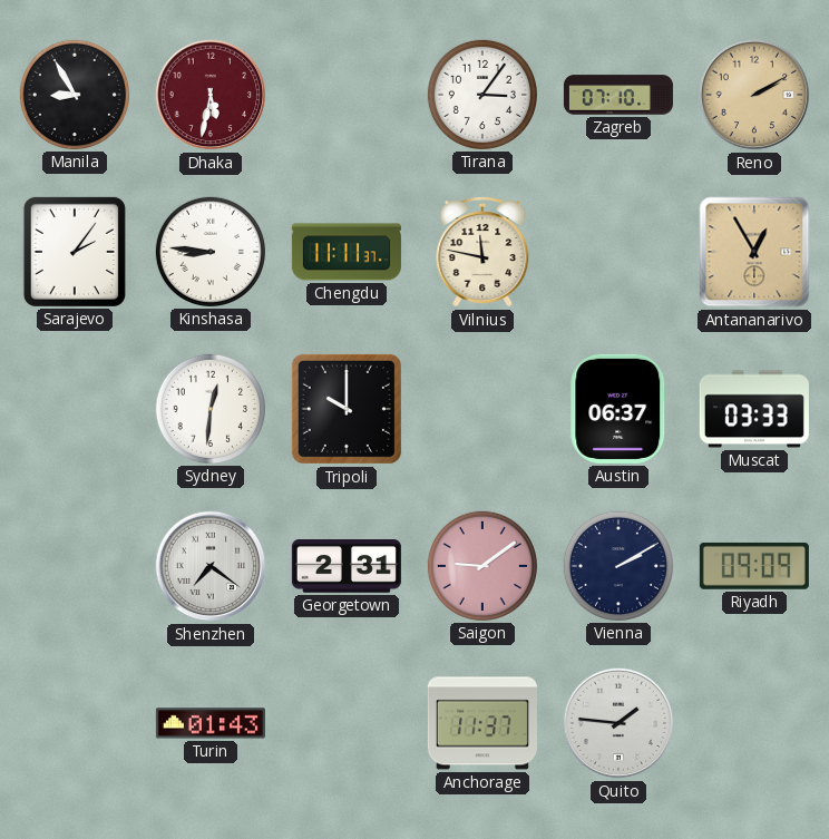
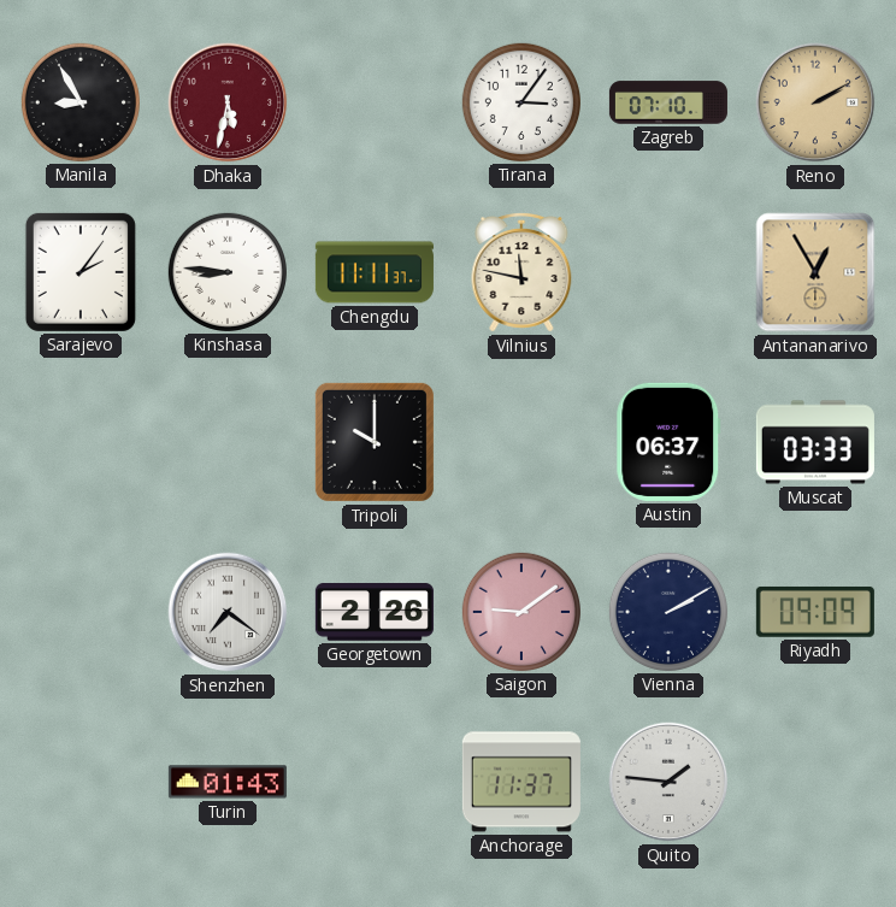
Sydney: 12:31 -> none
Georgetown: 2:31 -> 2:26
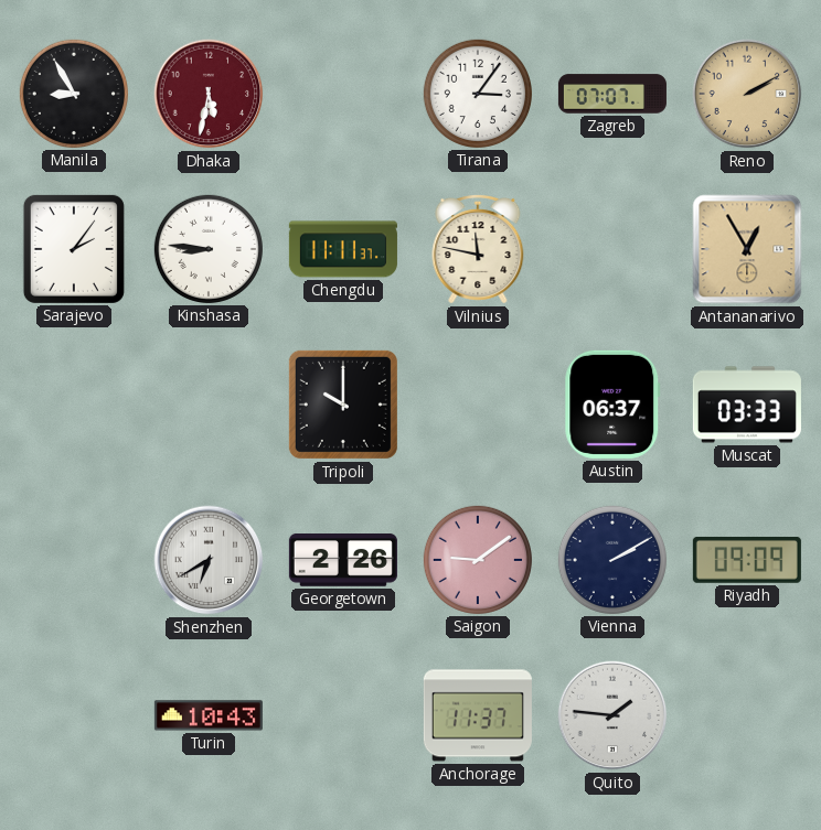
Zagreb: 07:10 -> 07:07
Shenzhen: 7:21 -> 6:40
Turin: 01:43 -> 10:43
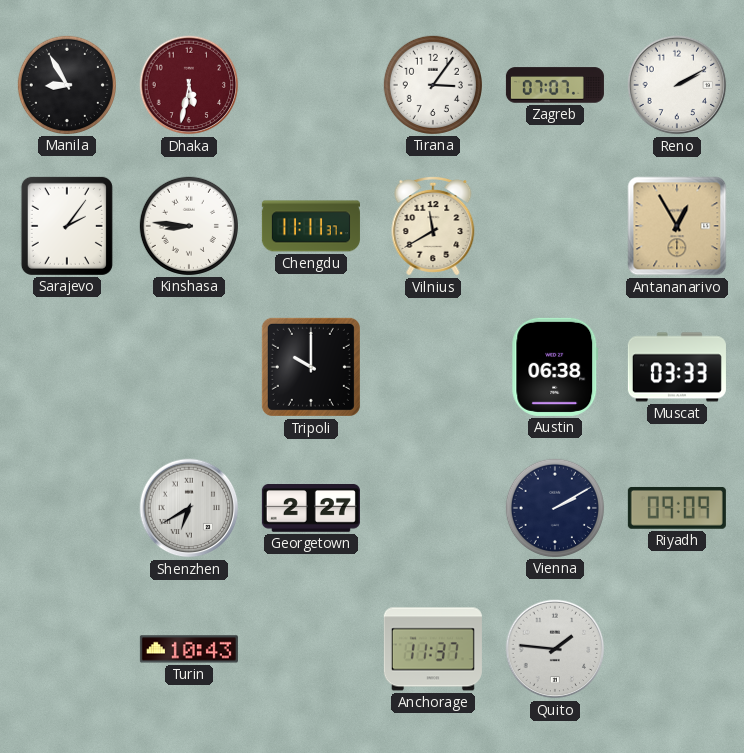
Reno dial: champagne -> white
Vilnius: 11:47 -> 11:40
Austin: 06:37 -> 06:38
Georgetown: 2:26 -> 2:27
Saigon: 9:09 -> none
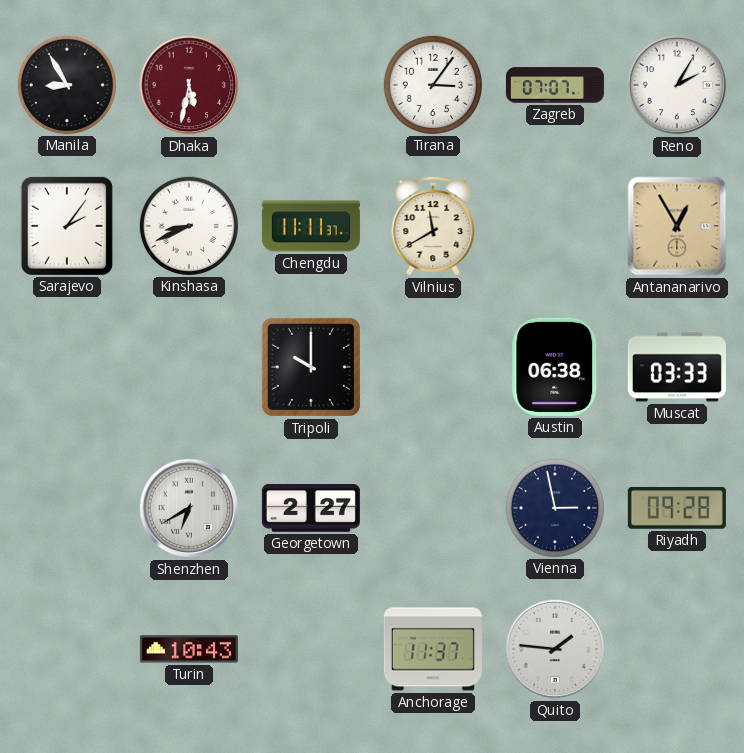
Reno: 2:10 -> 2:05
Kinshasa: 8:46 -> 8:41
Vienna: 2:10 -> 2:58
Riyadh: 09:09 -> 09:28
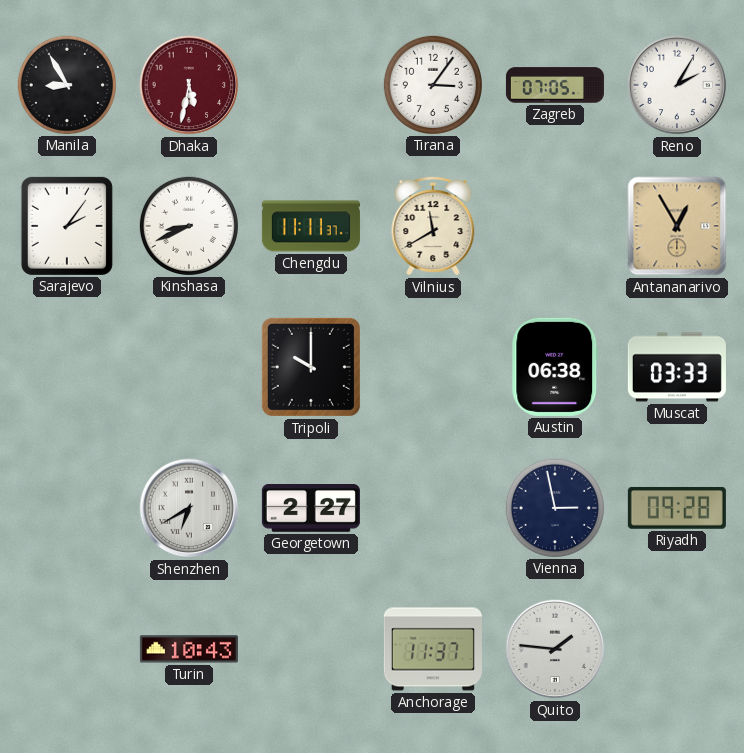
Zagreb: 07:07 -> 07:05
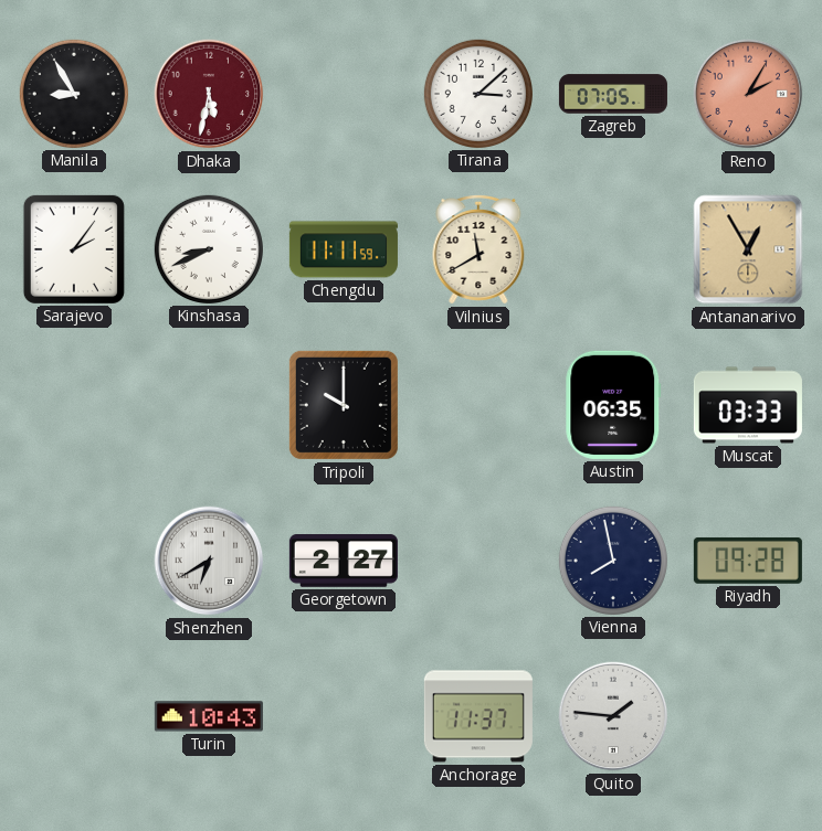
Tirana: 3:06 -> 3:08
Reno dial: white -> salmon
Chengdu: 11:11:37 -> 11:11:59
Austin: 06:38 -> 06:35
Vienna: 2:58 -> 7:58
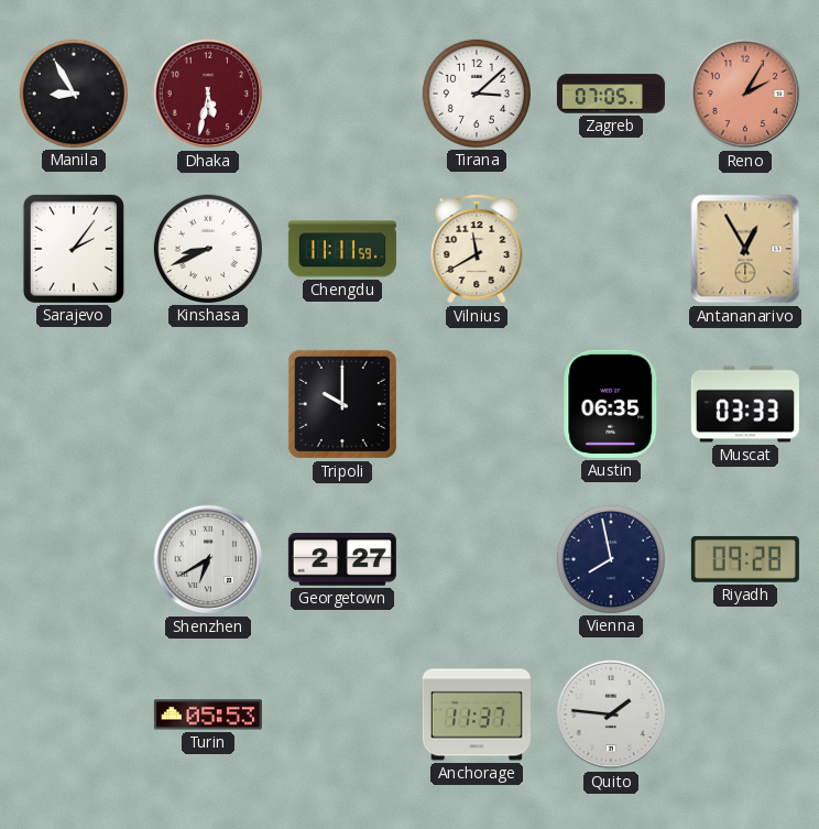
Turin: 10:43 -> 05:53
